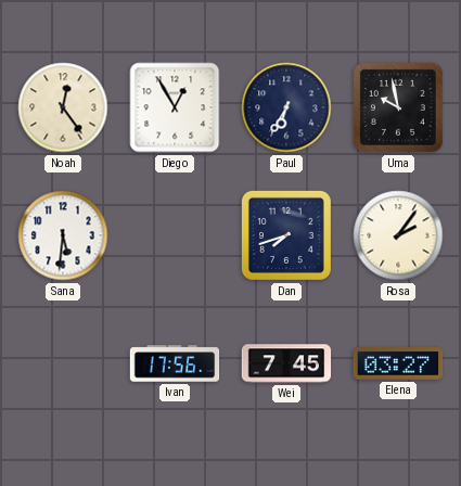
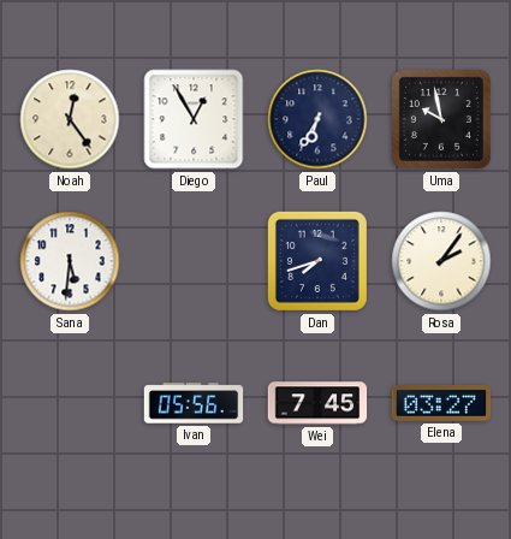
Ivan: 17:56 -> 05:56
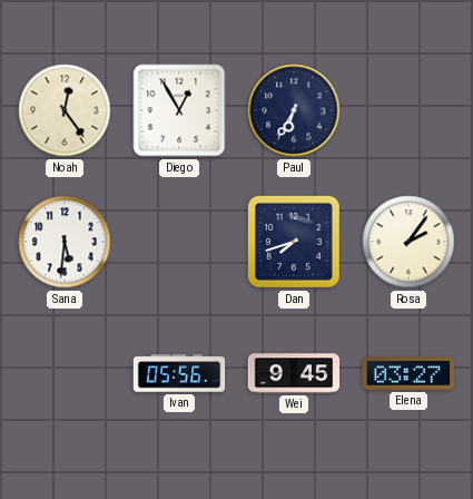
Uma: 9:58 -> none
Wei: 7:45 -> 9:45
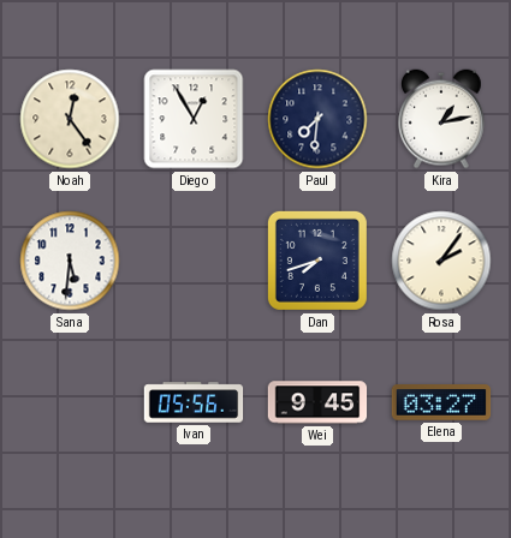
Paul: 6:35 -> 7:31
Kira: none -> 1:13
